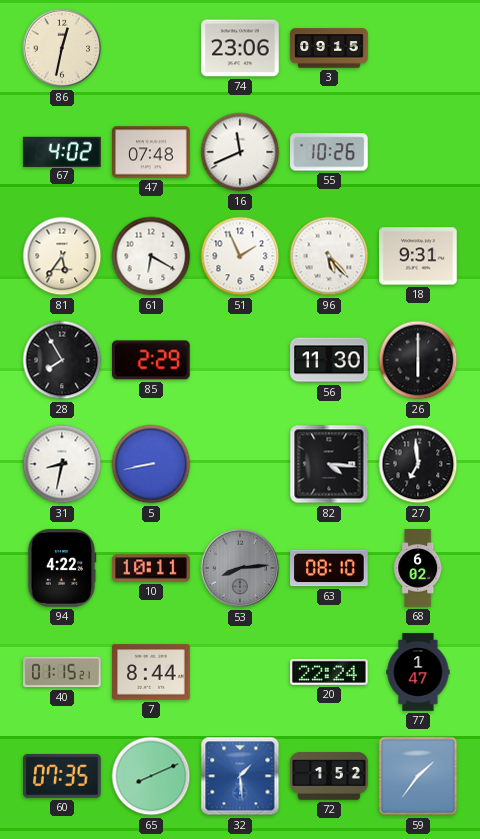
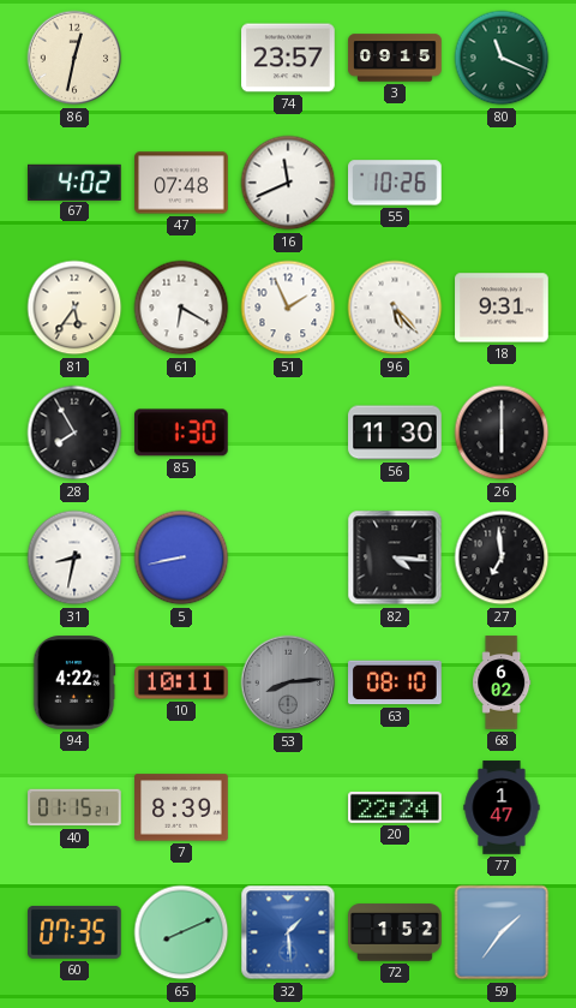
74: 23:06 -> 23:57
80: none -> 11:19
85: 2:29 -> 1:30
7: 8:44 -> 8:39
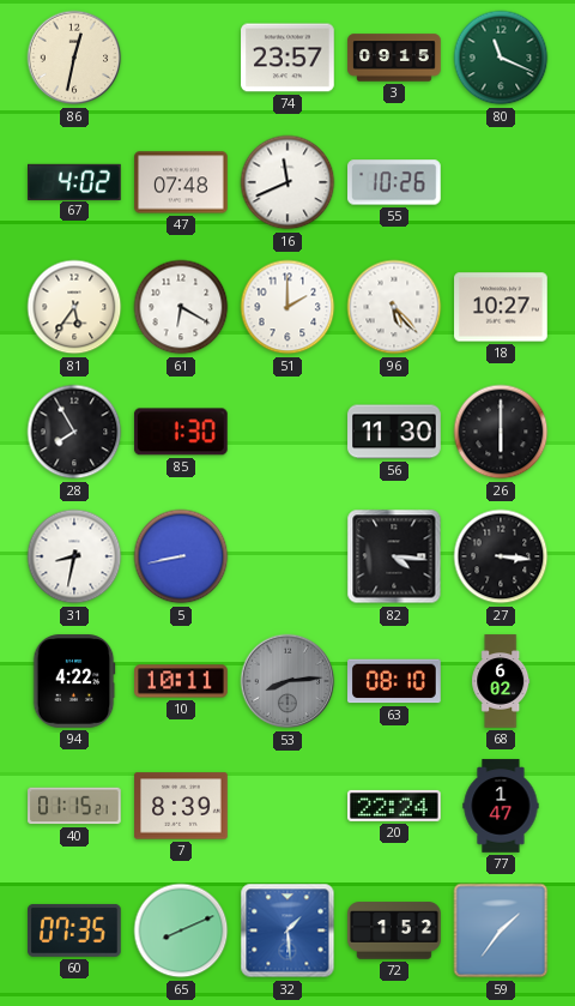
51: 1:56 -> 2:00
18: 9:31 -> 10:27
27: 6:59 -> 3:16
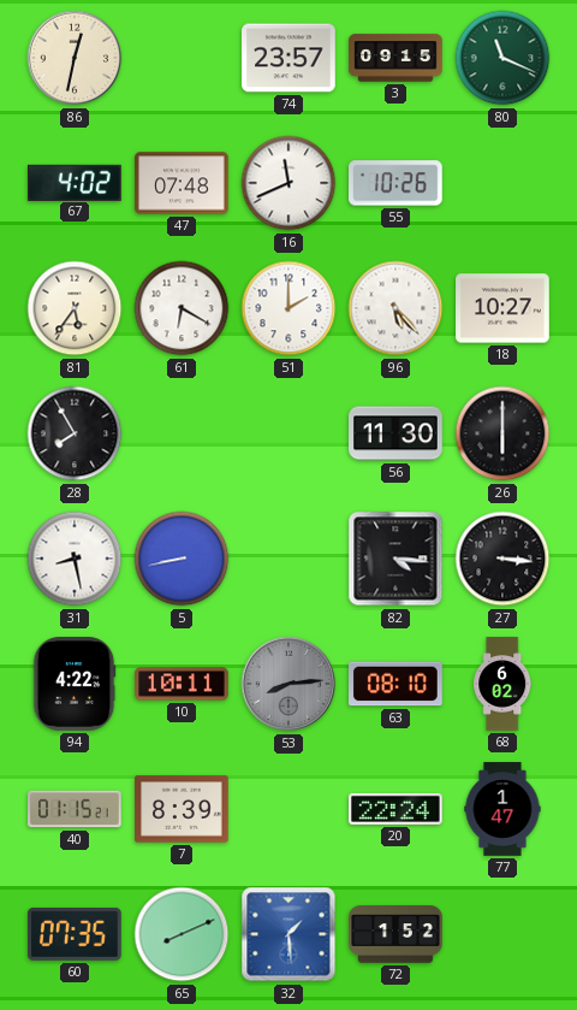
85: 1:30 -> none
31: 8:32 -> 8:28
59: 1:36 -> none
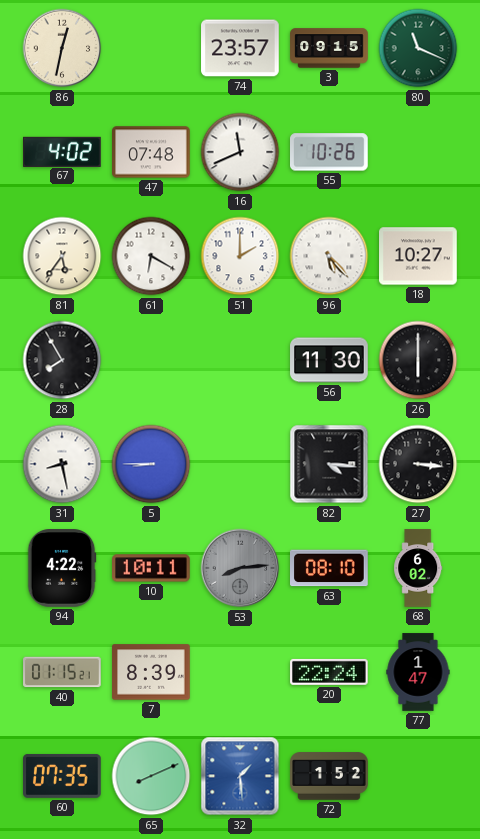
5: 8:43 -> 8:45
